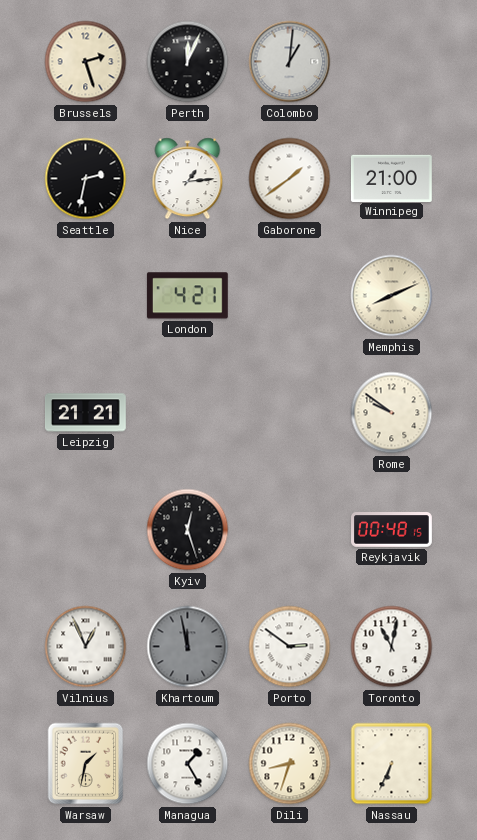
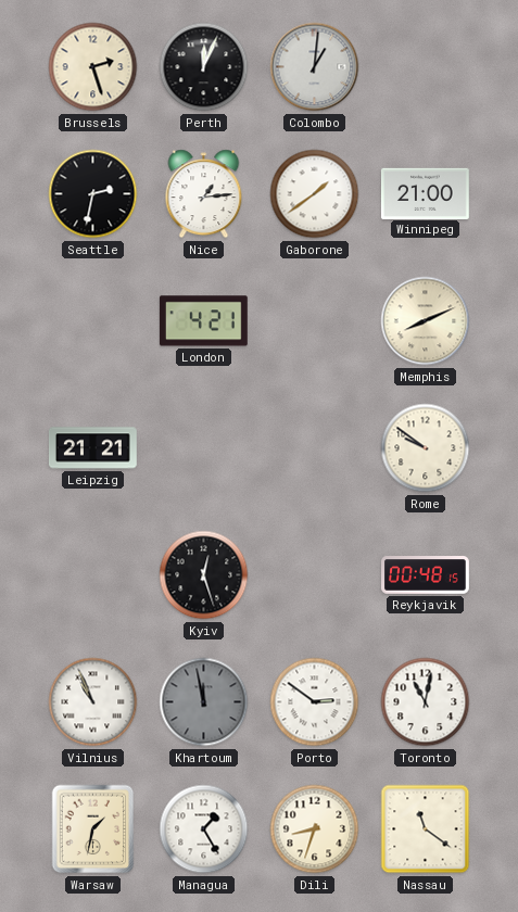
Vilnius: 12:56 -> 10:56
Nassau: 6:34 -> 11:21
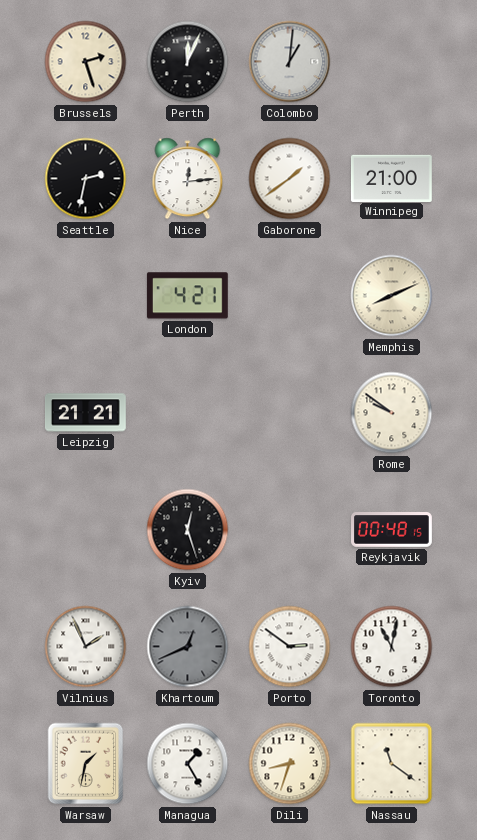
Nice: 1:14 -> 12:14
Vilnius: 10:56 -> 1:56
Khartoum: 11:58 -> 12:41
